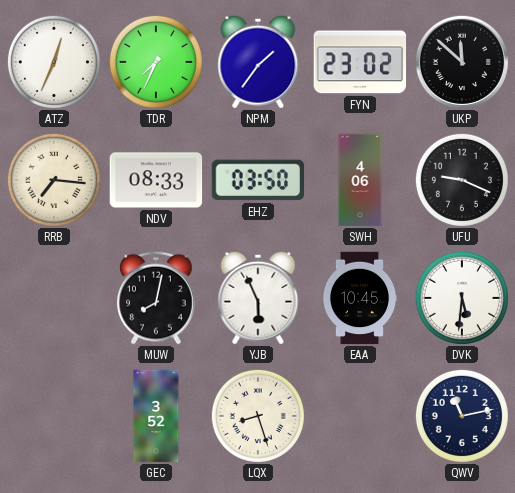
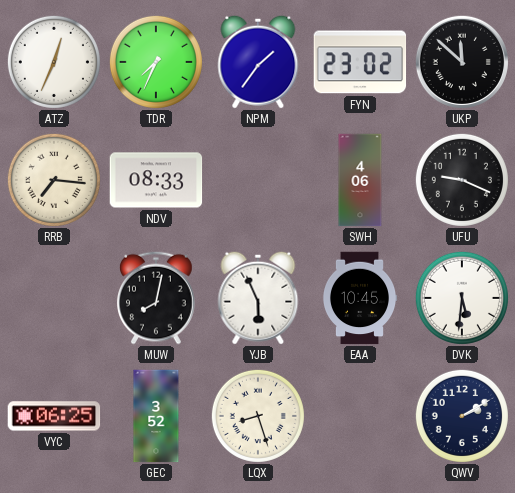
EHZ: 03:50 -> none
VYC: none -> 06:25
QWV: 11:13 -> 2:10
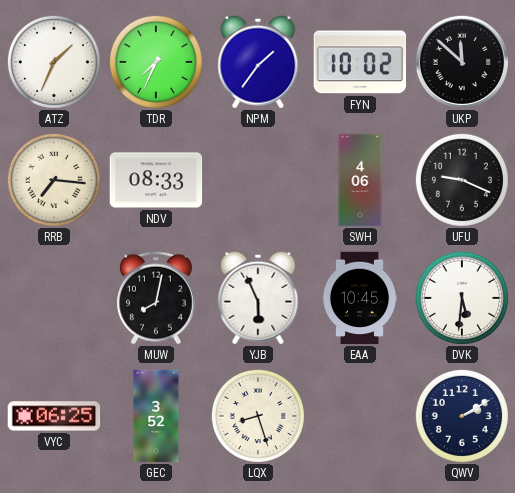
ATZ: 12:34 -> 1:34
FYN: 23:02 -> 10:02
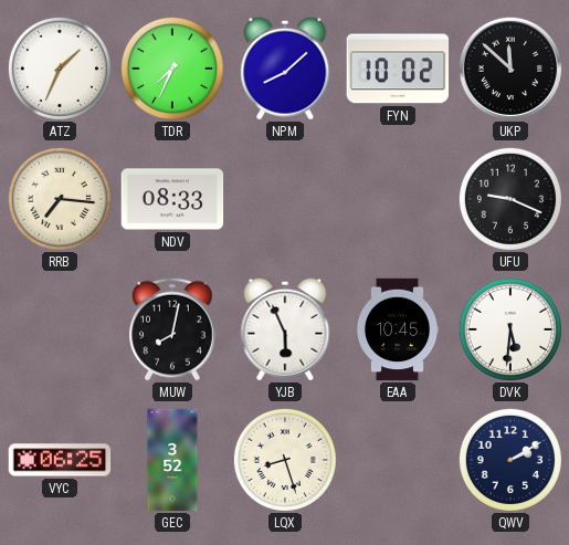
NPM: 1:36 -> 8:08
SWH: 4:06 -> none
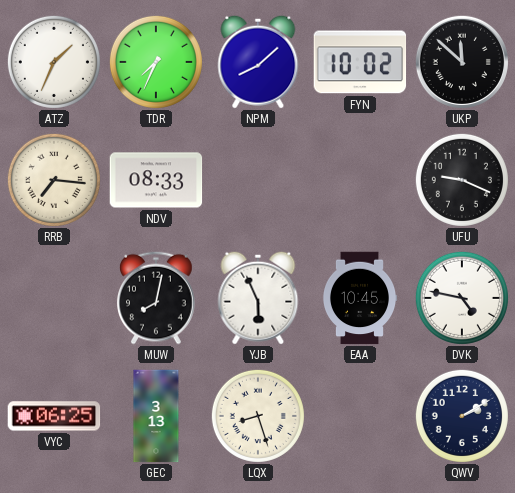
DVK: 5:31 -> 4:47
GEC: 3:52 -> 3:13
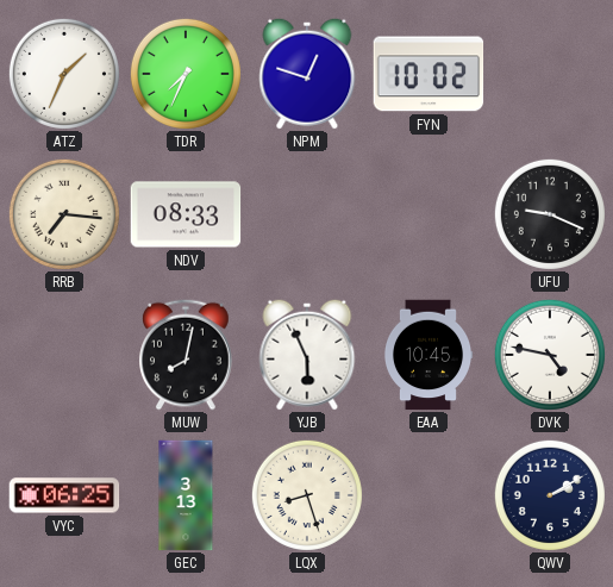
NPM: 8:08 -> 12:48
UKP: 11:52 -> none
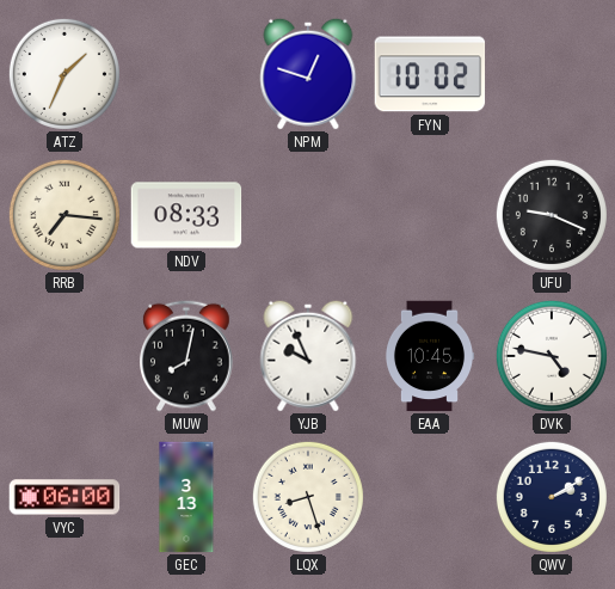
TDR: 7:34 -> none
YJB: 5:56 -> 9:56
VYC: 06:25 -> 06:00
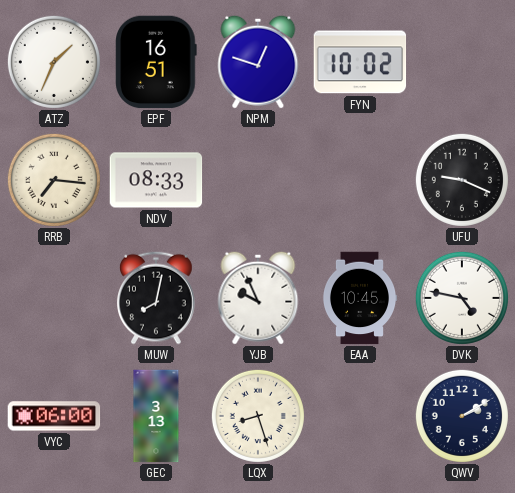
EPF: none -> 16:51
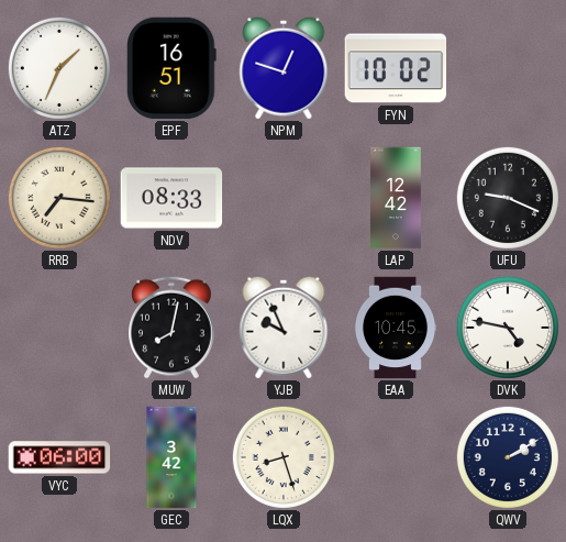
LAP: none -> 12:42
GEC: 3:13 -> 3:42
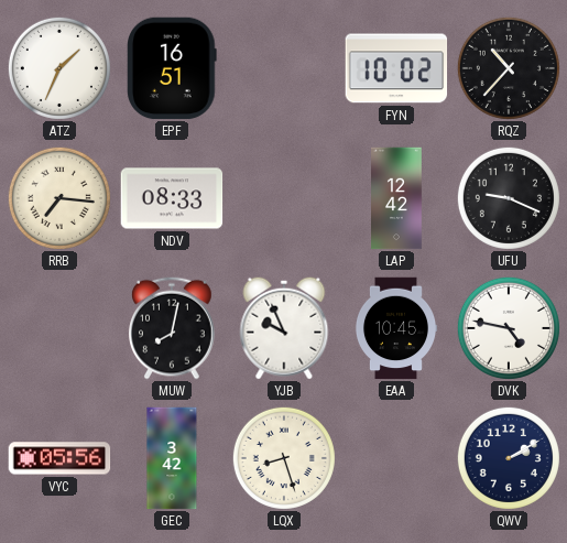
NPM: 12:48 -> none
RQZ: none -> 10:37
VYC: 06:00 -> 05:56
